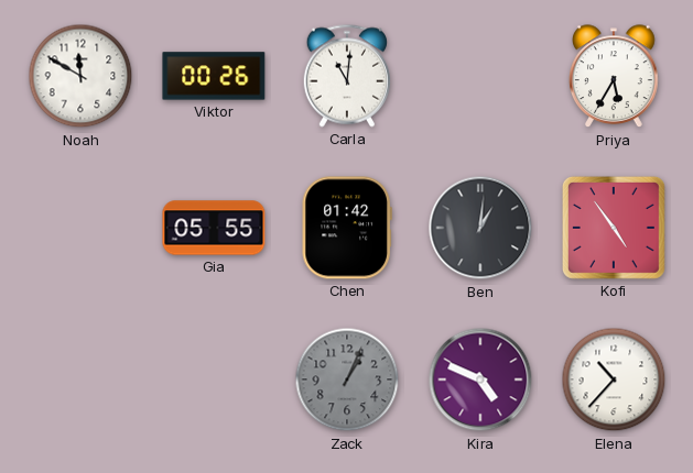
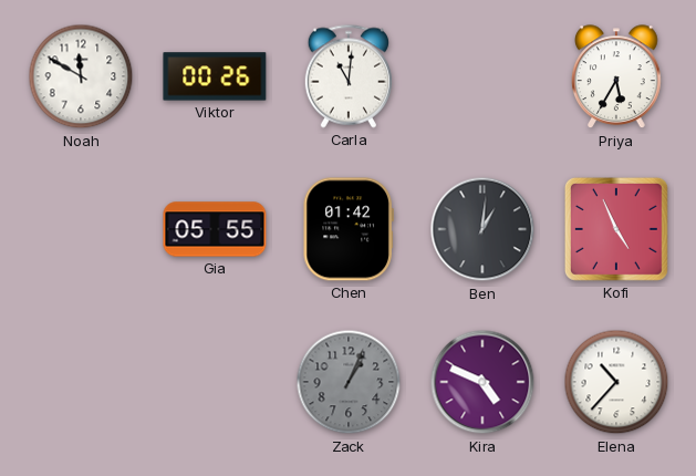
Kofi: 4:54 -> 4:56
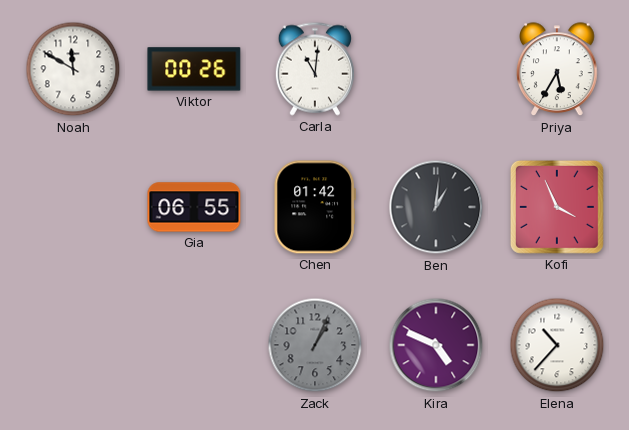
Gia: 05:55 -> 06:55
Kofi: 4:56 -> 3:56
